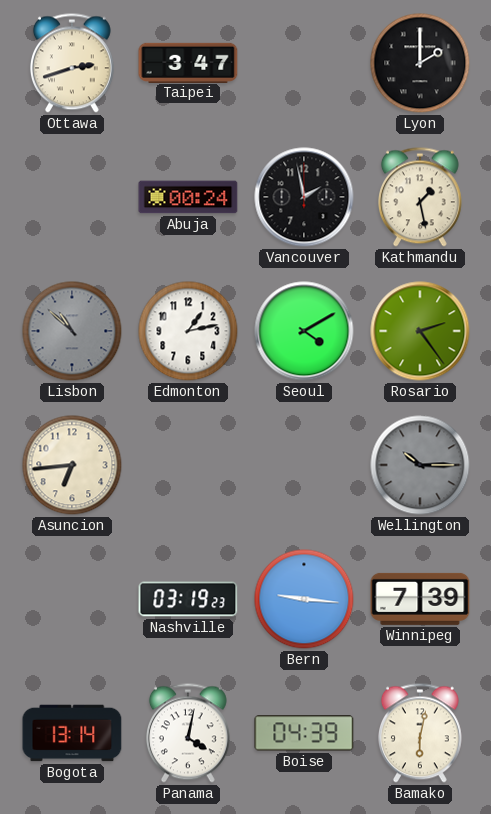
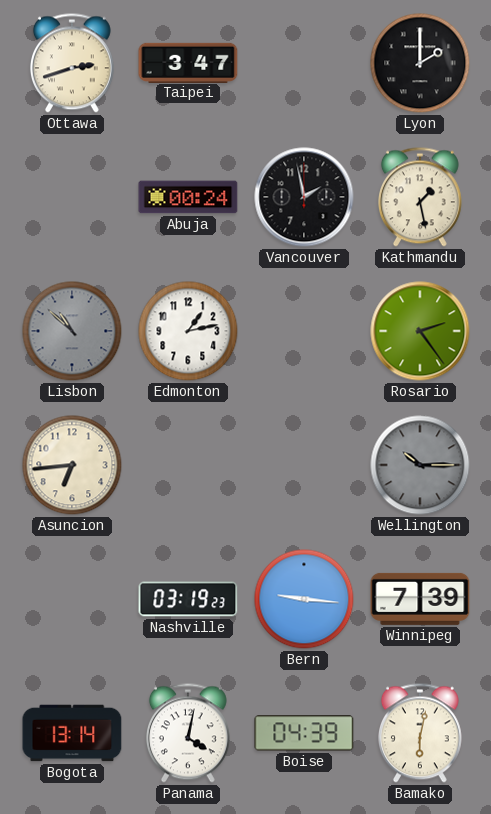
Seoul: 4:10 -> none
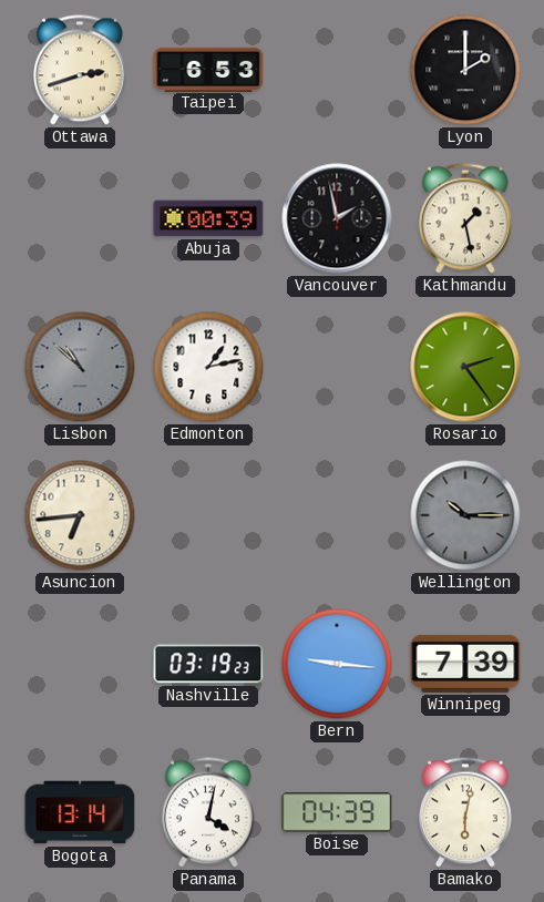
Taipei: 3:47 -> 6:53
Abuja: 00:24 -> 00:39
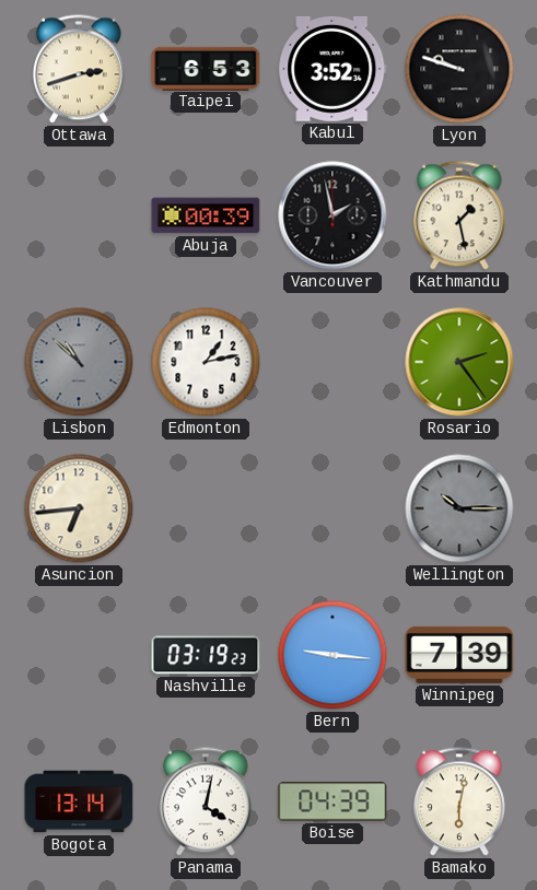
Kabul: none -> 3:52
Lyon: 2:00 -> 9:48
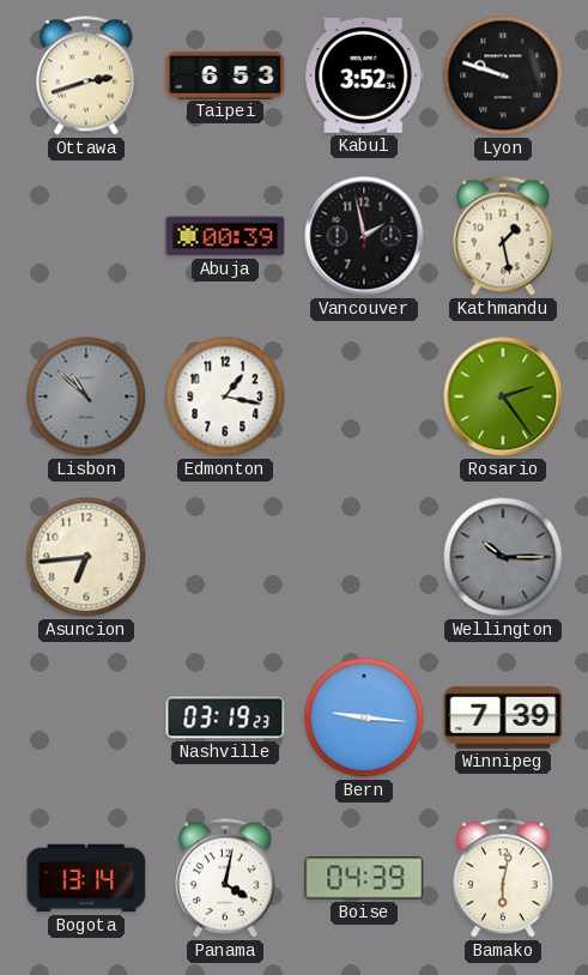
Edmonton: 1:13 -> 1:17
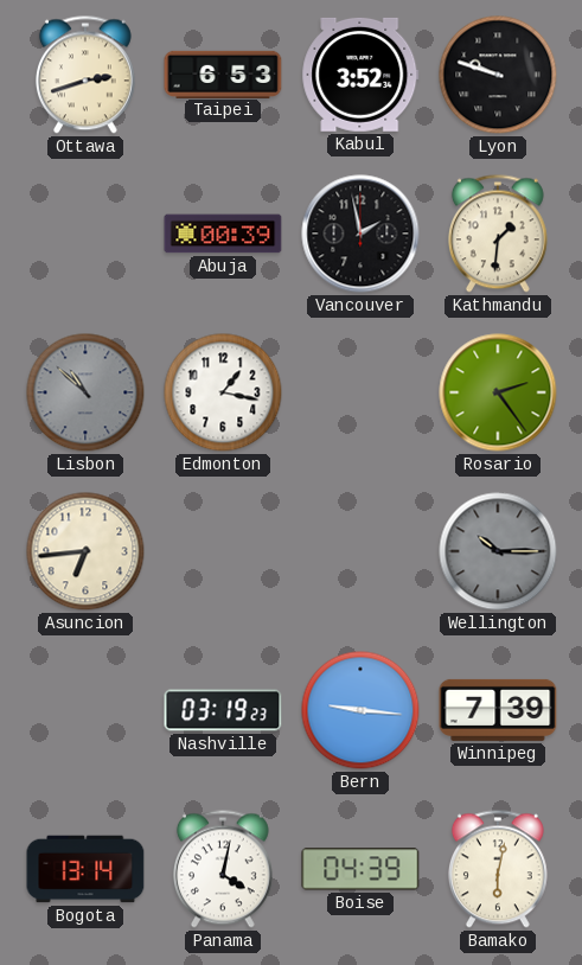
Kathmandu: 1:28 -> 1:31
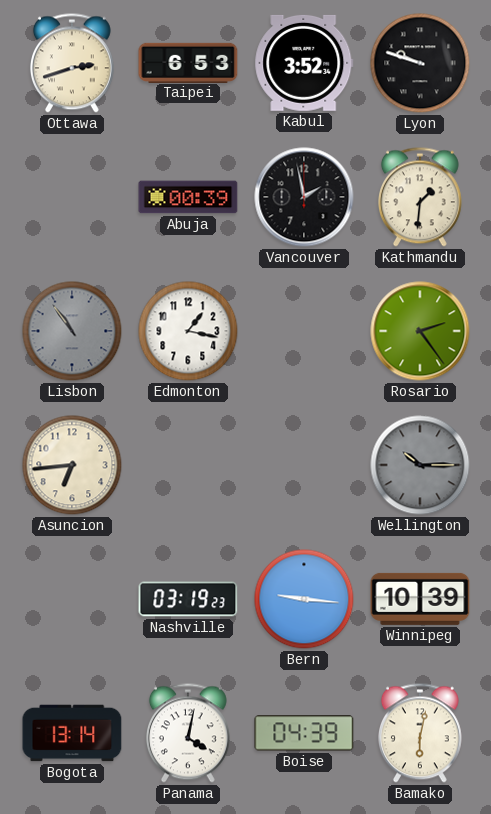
Lisbon: 10:52 -> 10:54
Winnipeg: 7:39 -> 10:39
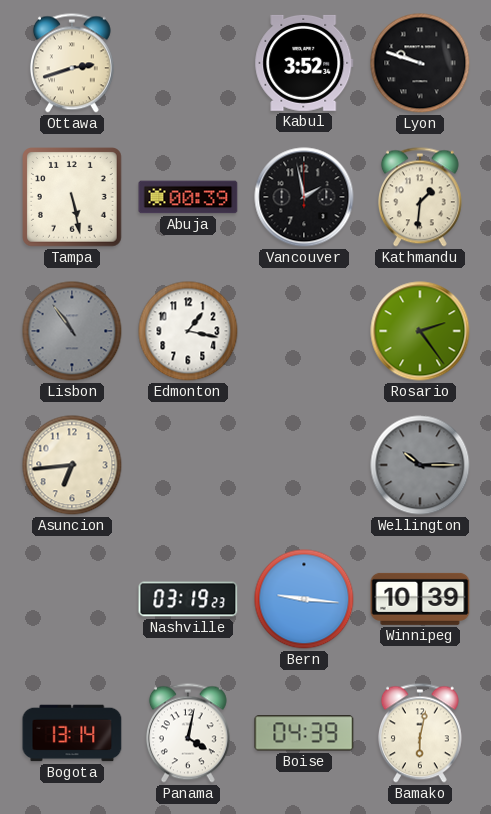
Taipei: 6:53 -> none
Tampa: none -> 5:28
